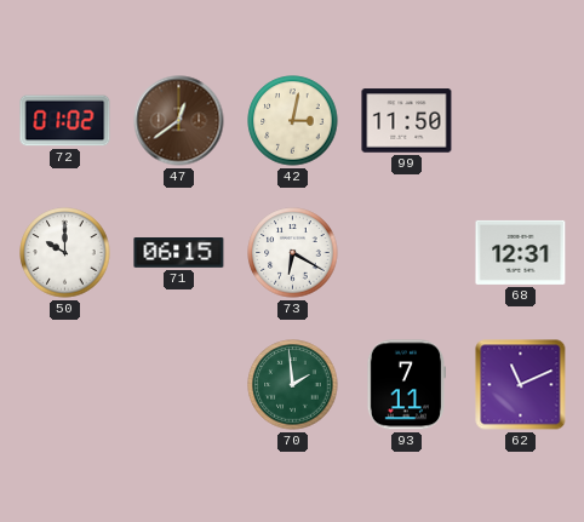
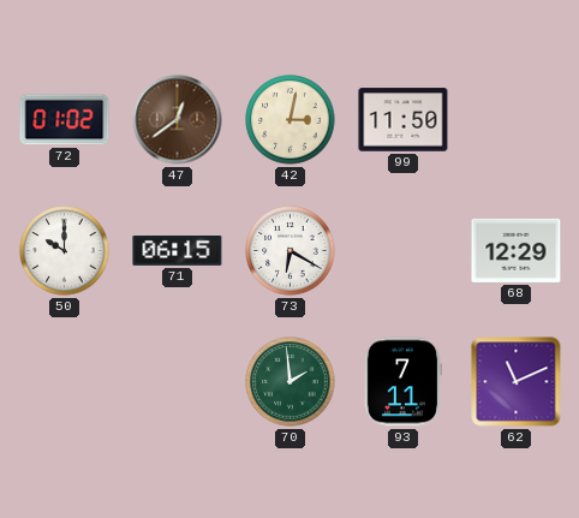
68: 12:31 -> 12:29
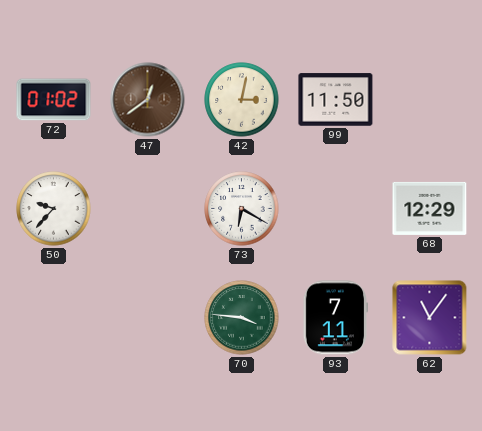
50: 10:00 -> 9:37
71: 06:15 -> none
70: 1:59 -> 3:46
62: 11:11 -> 11:06
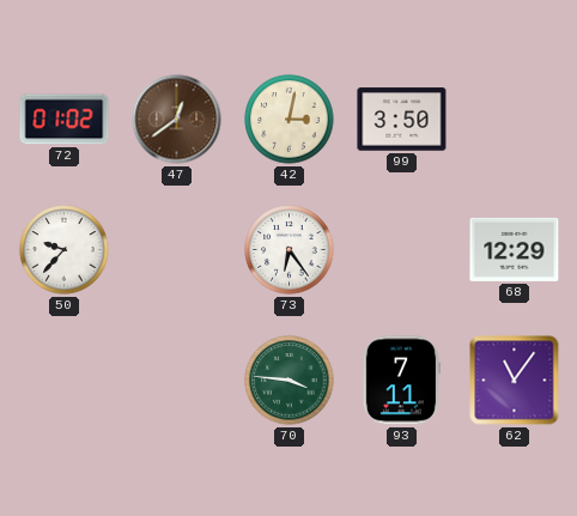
99: 11:50 -> 3:50
73: 6:20 -> 6:24
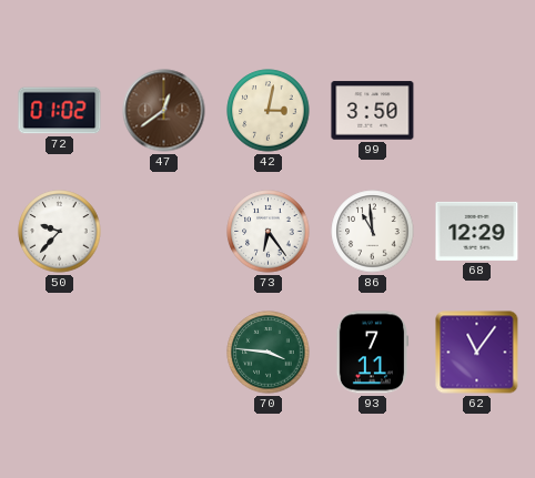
86: none -> 10:59
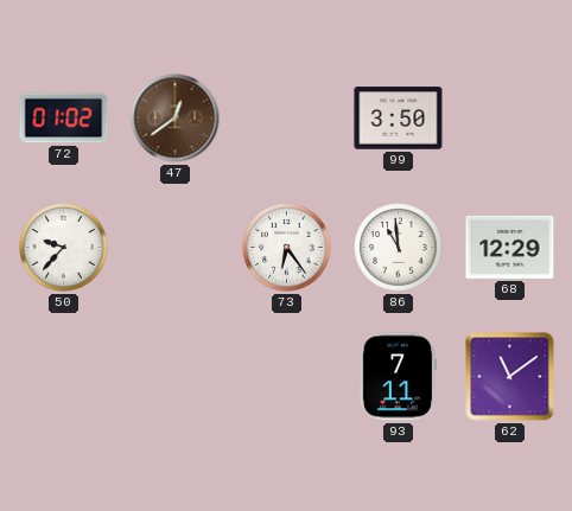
42: 3:02 -> none
70: 3:46 -> none
62: 11:06 -> 11:09
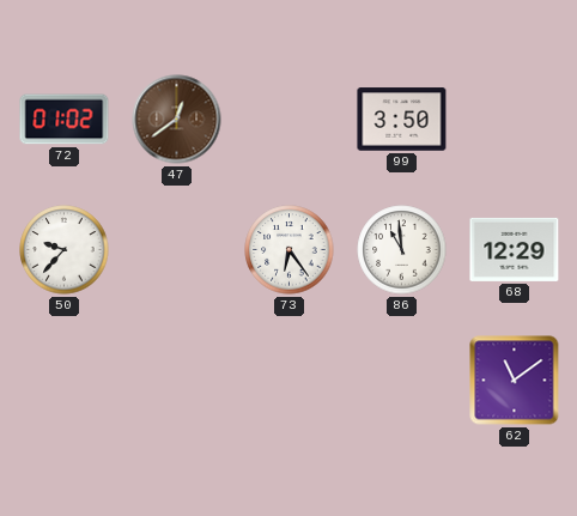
93: 7:11 -> none
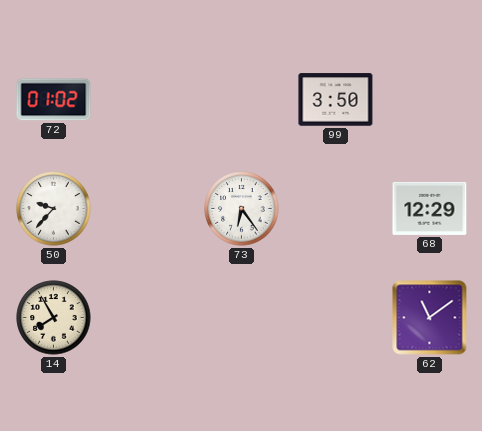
47: 12:39 -> none
86: 10:59 -> none
14: none -> 7:55
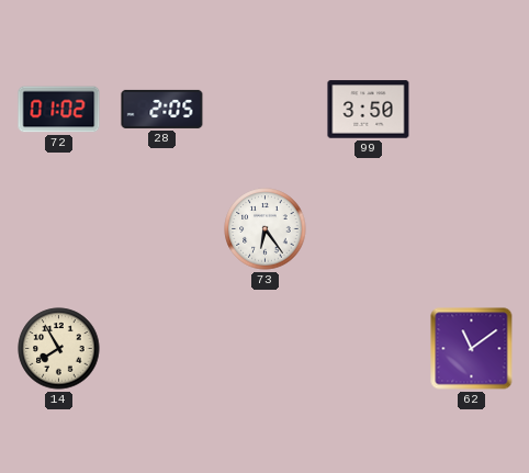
28: none -> 2:05
50: 9:37 -> none
68: 12:29 -> none
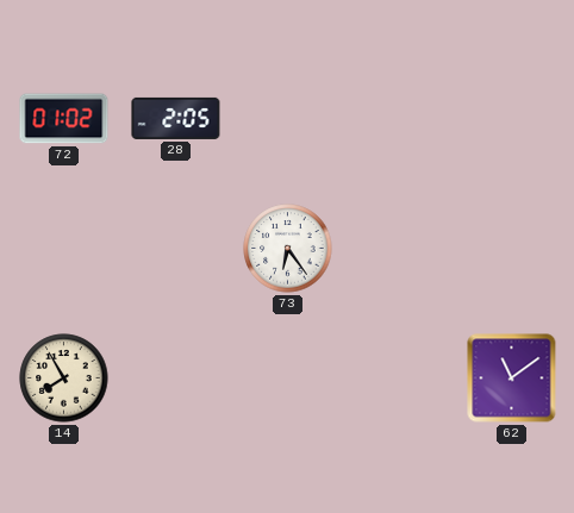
99: 3:50 -> none
